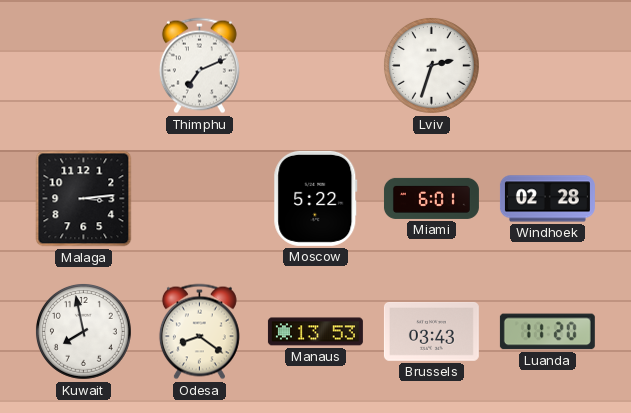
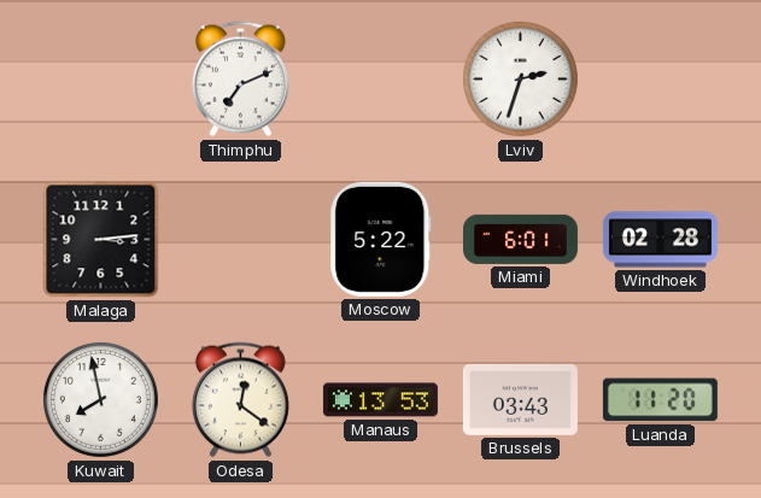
Odesa: 8:21 -> 12:21
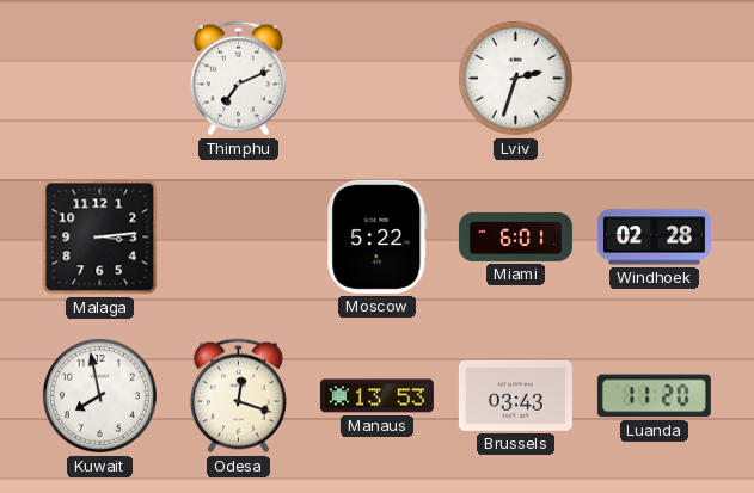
Odesa: 12:21 -> 12:18
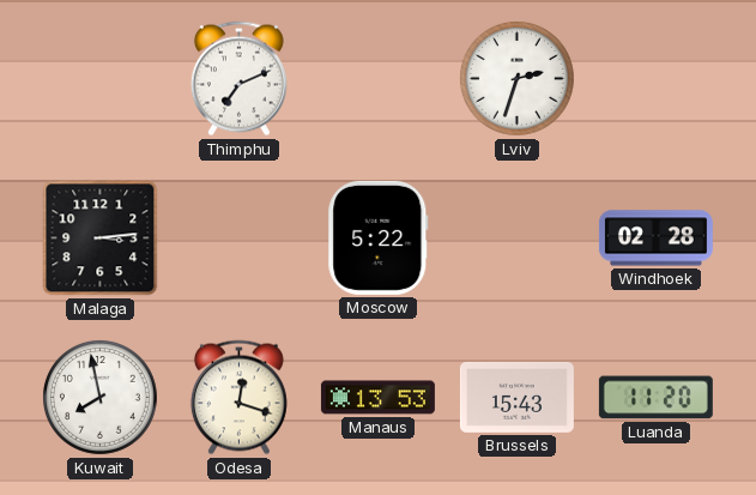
Miami: 6:01 -> none
Brussels: 03:43 -> 15:43
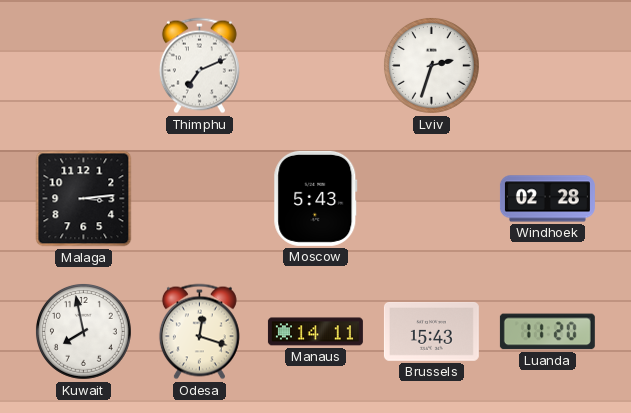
Moscow: 5:22 -> 5:43
Manaus: 13:53 -> 14:11
